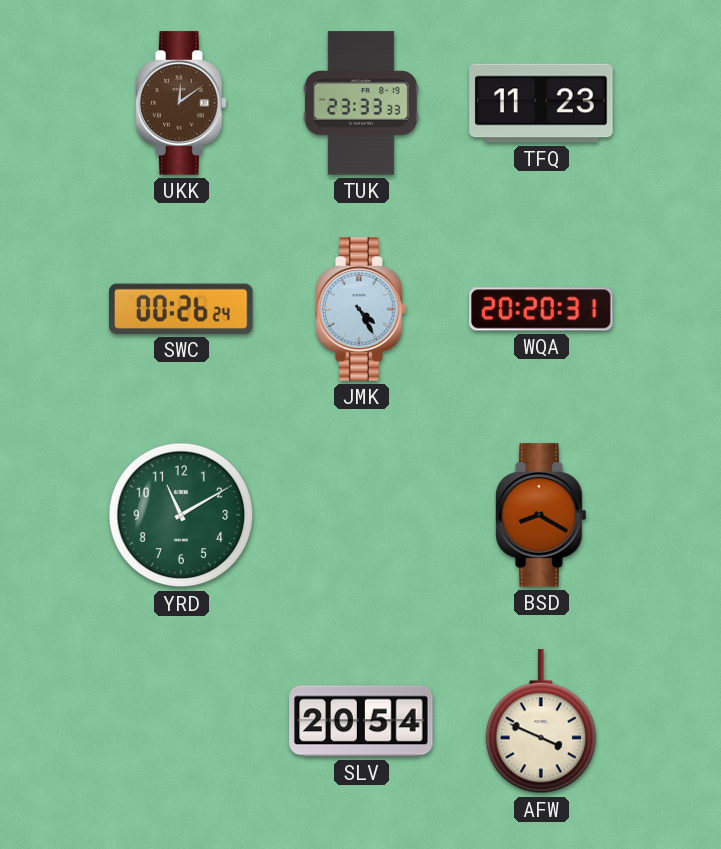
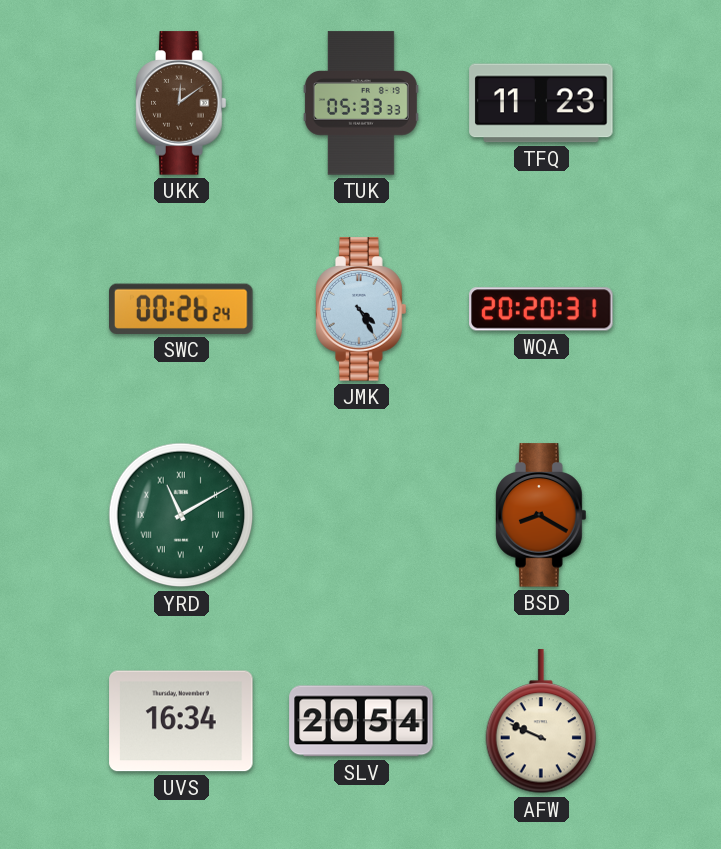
TUK: 23:33 -> 05:33
YRD numerals: Arabic -> Roman
UVS: none -> 16:34
AFW: 3:49 -> 9:49
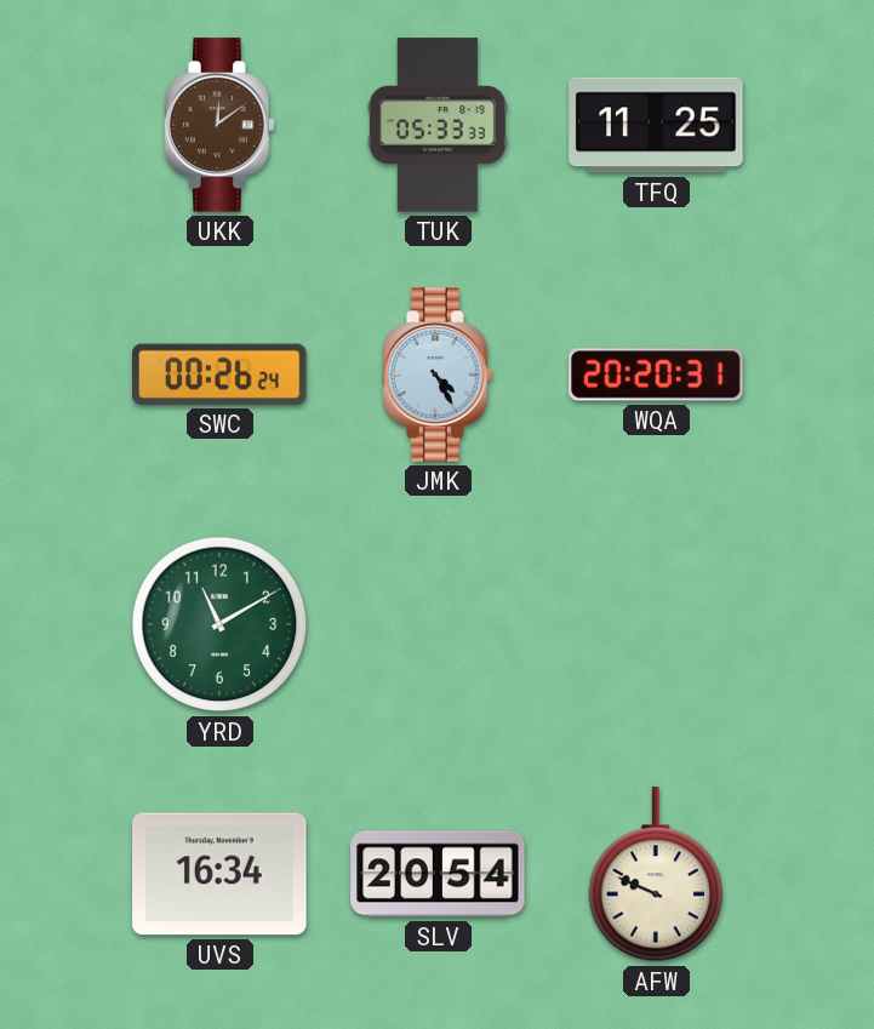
TFQ: 11:23 -> 11:25
YRD numerals: Roman -> Arabic
BSD: 8:20 -> none
